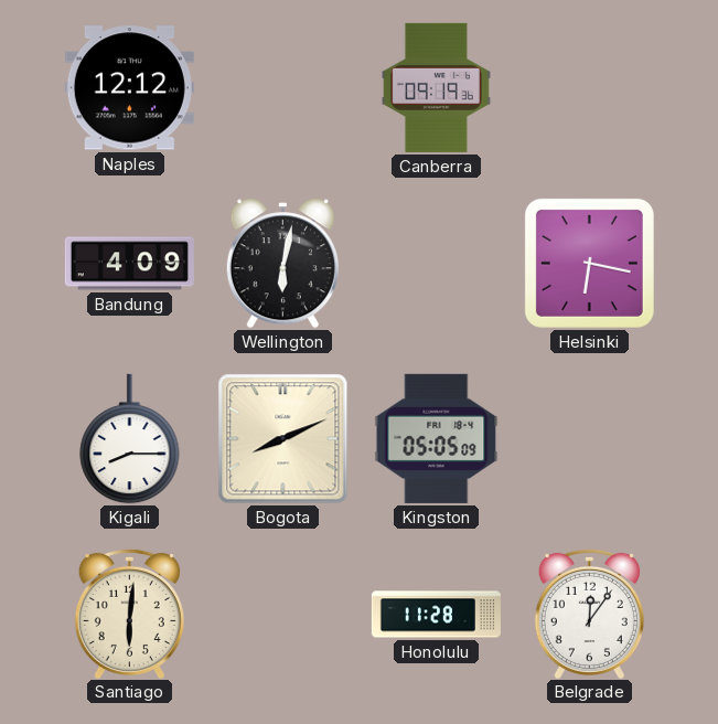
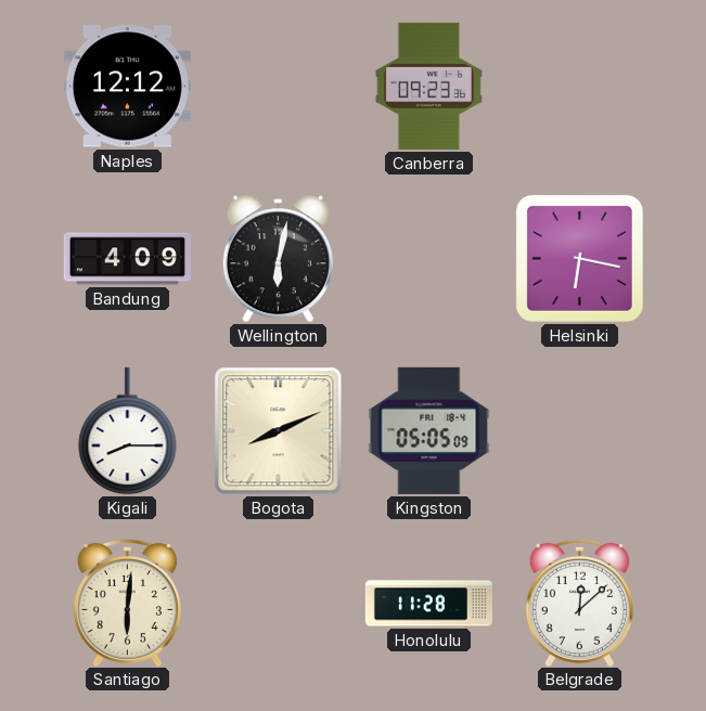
Canberra: 09:19 -> 09:23
Belgrade: 12:06 -> 12:08
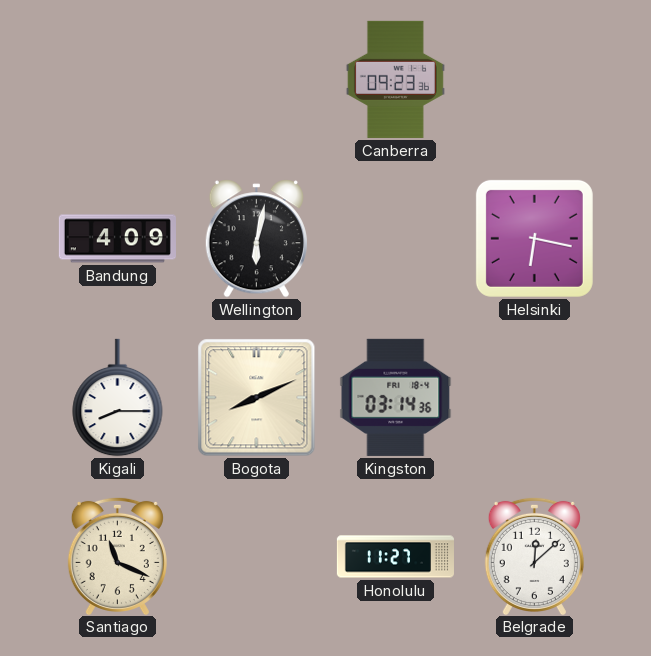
Naples: 12:12 -> none
Kingston: 05:05 -> 03:14
Santiago: 6:01 -> 11:19
Honolulu: 11:28 -> 11:27
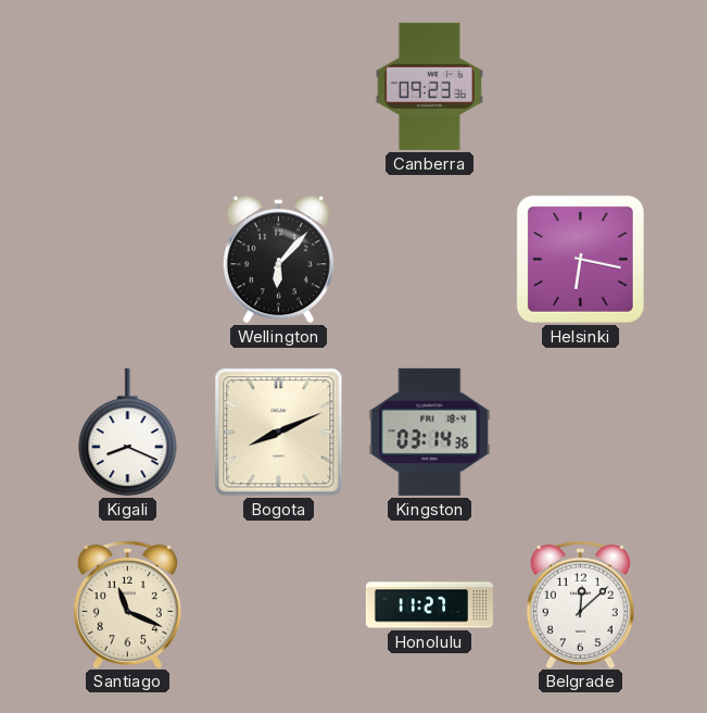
Bandung: 4:09 -> none
Wellington: 6:02 -> 6:07
Kigali: 8:15 -> 8:19
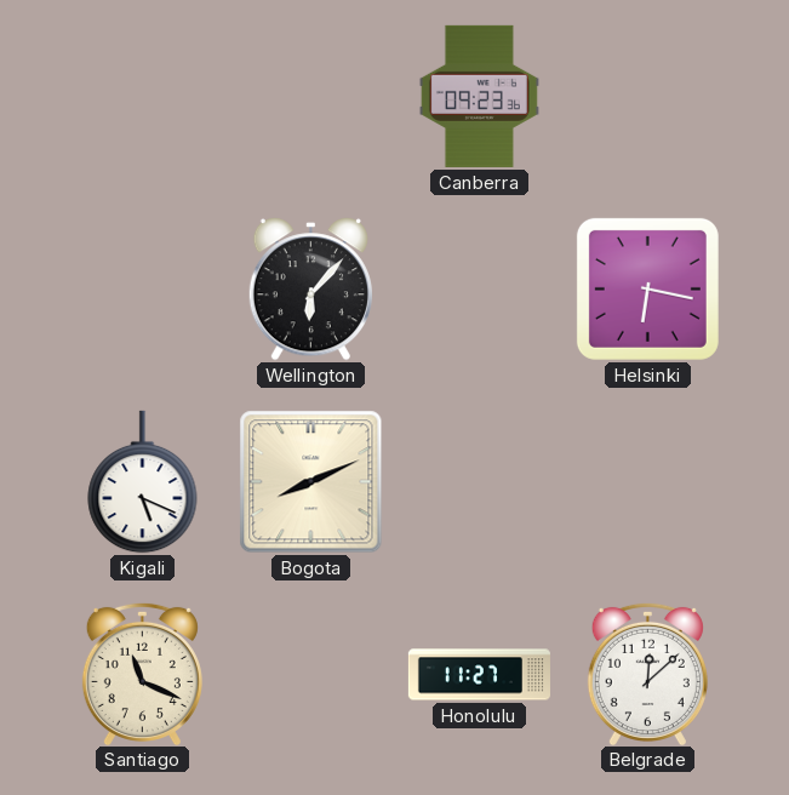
Kigali: 8:19 -> 5:19
Kingston: 03:14 -> none
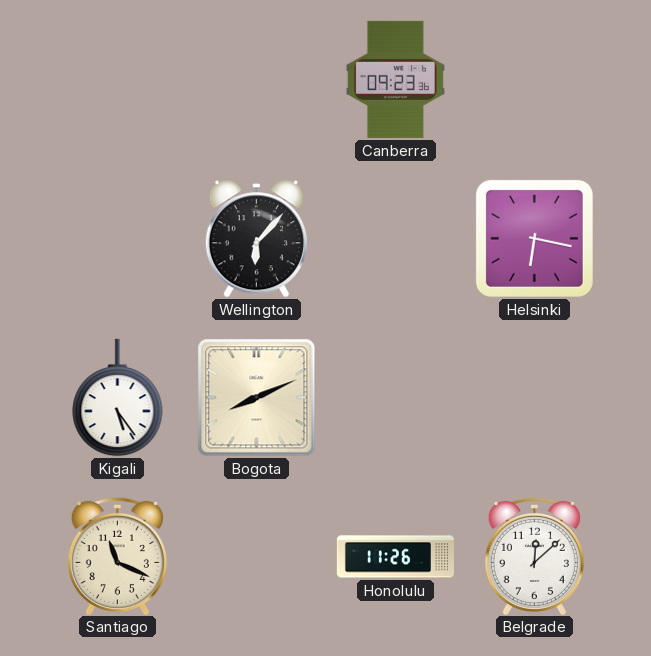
Kigali: 5:19 -> 5:24
Honolulu: 11:27 -> 11:26
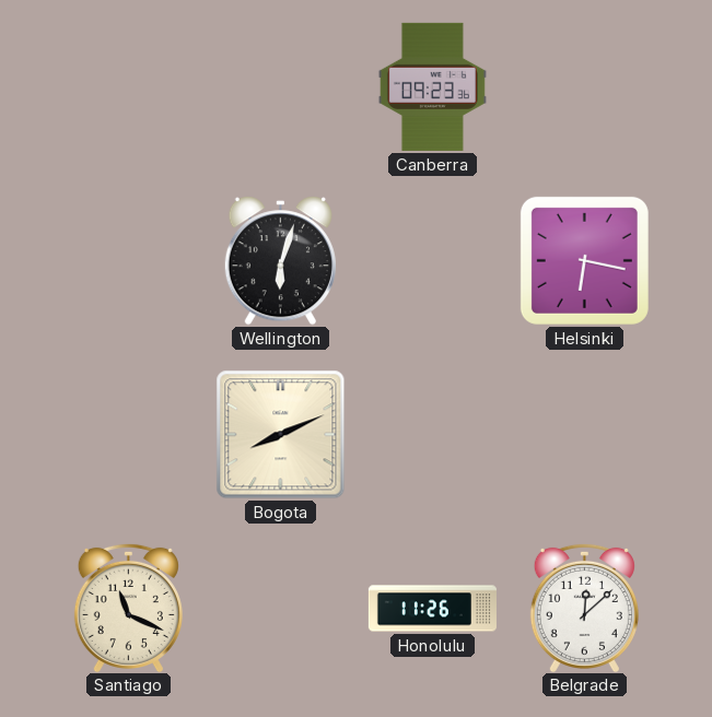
Wellington: 6:07 -> 6:03
Kigali: 5:24 -> none
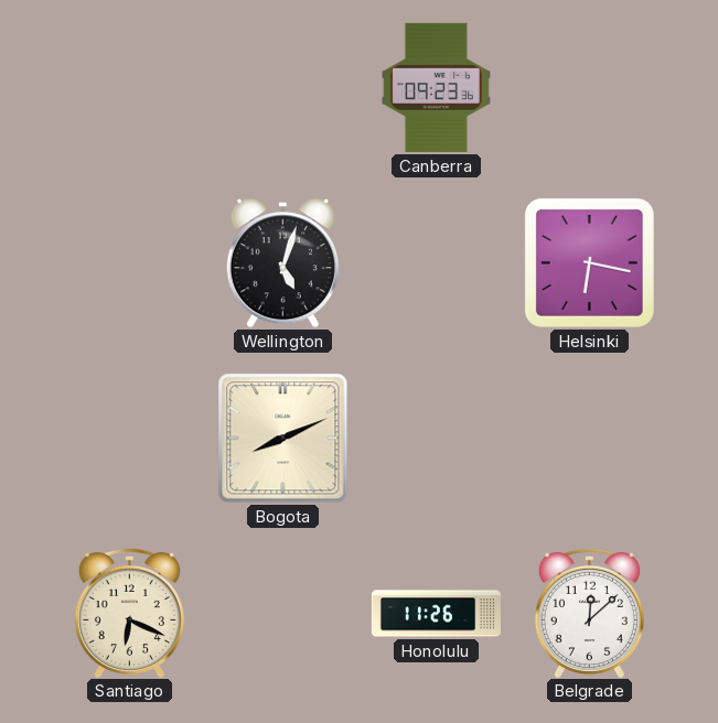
Wellington: 6:03 -> 5:03
Santiago: 11:19 -> 6:19
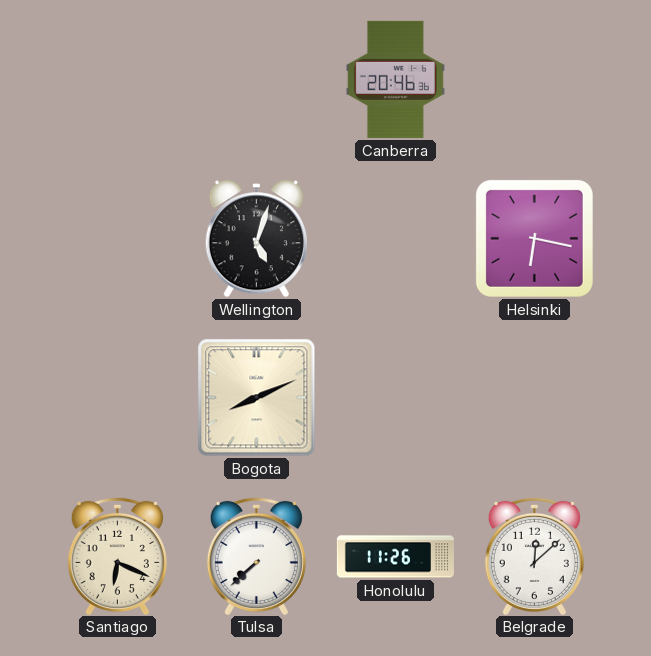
Canberra: 09:23 -> 20:46
Tulsa: none -> 7:38
